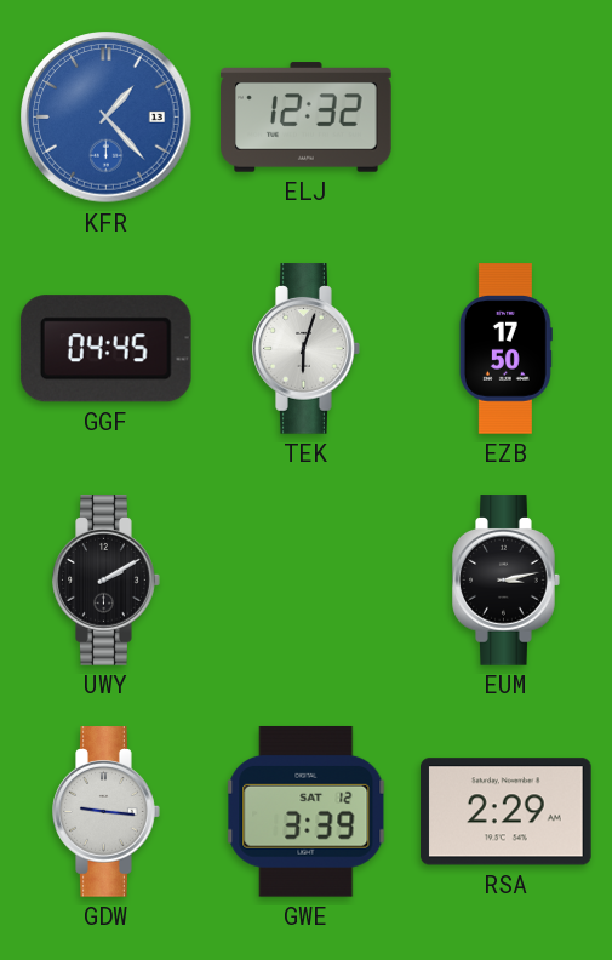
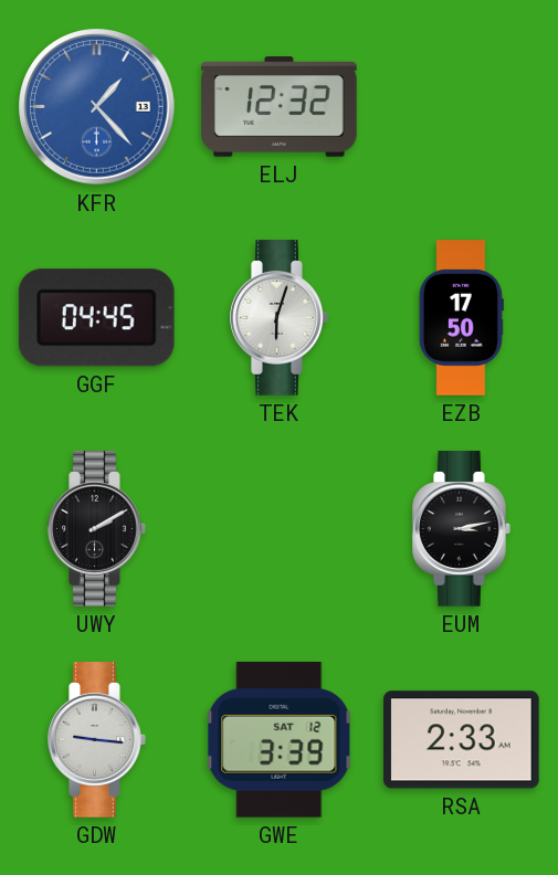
RSA: 2:29 -> 2:33
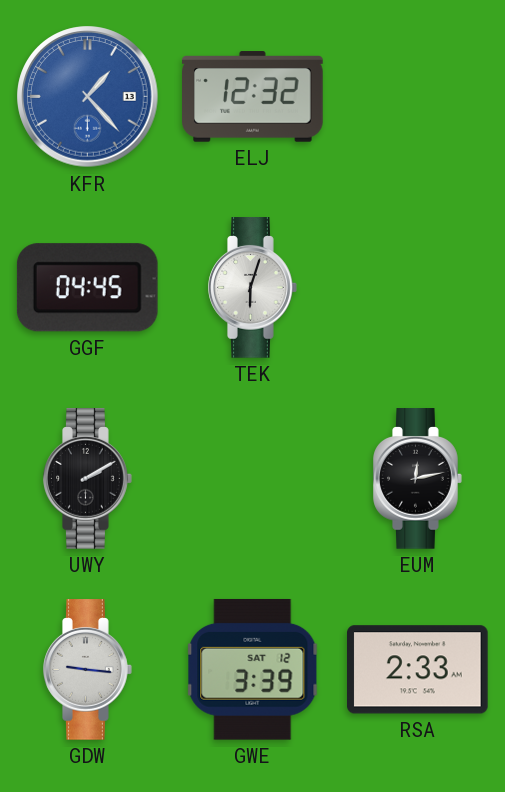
EZB: 17:50 -> none
EUM: 3:13 -> 12:13
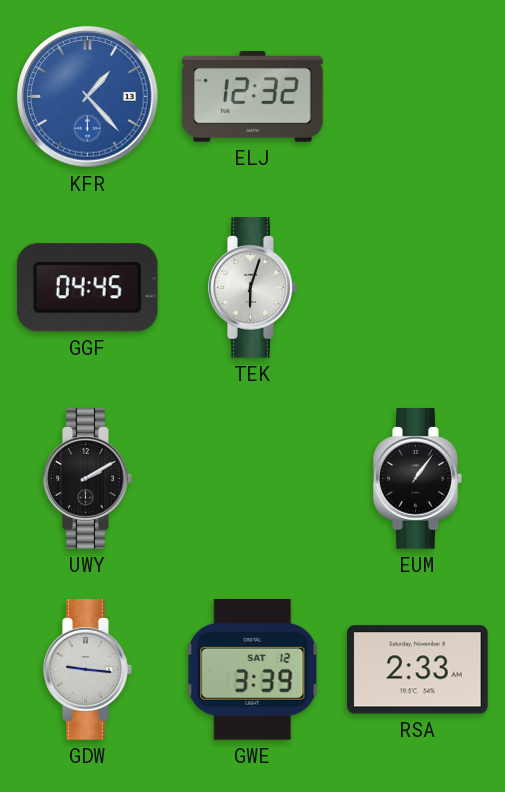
EUM: 12:13 -> 1:06
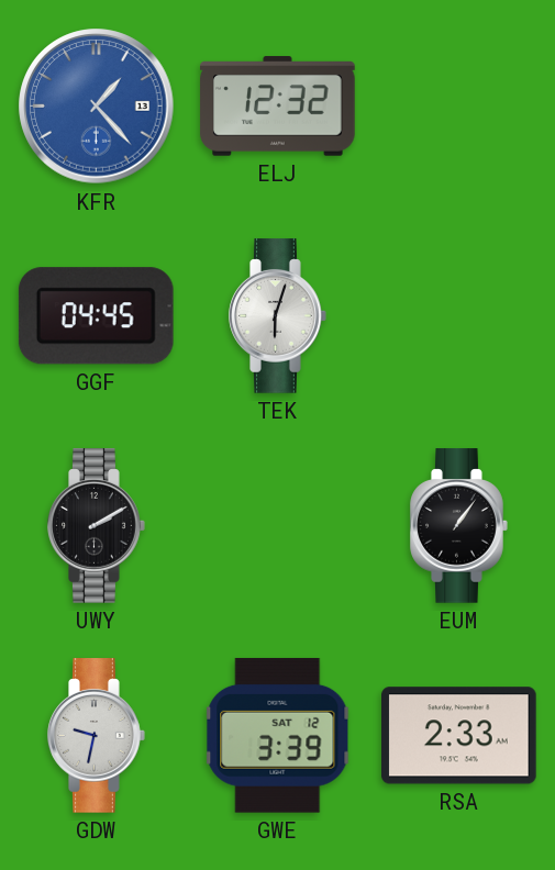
GDW: 9:16 -> 9:32
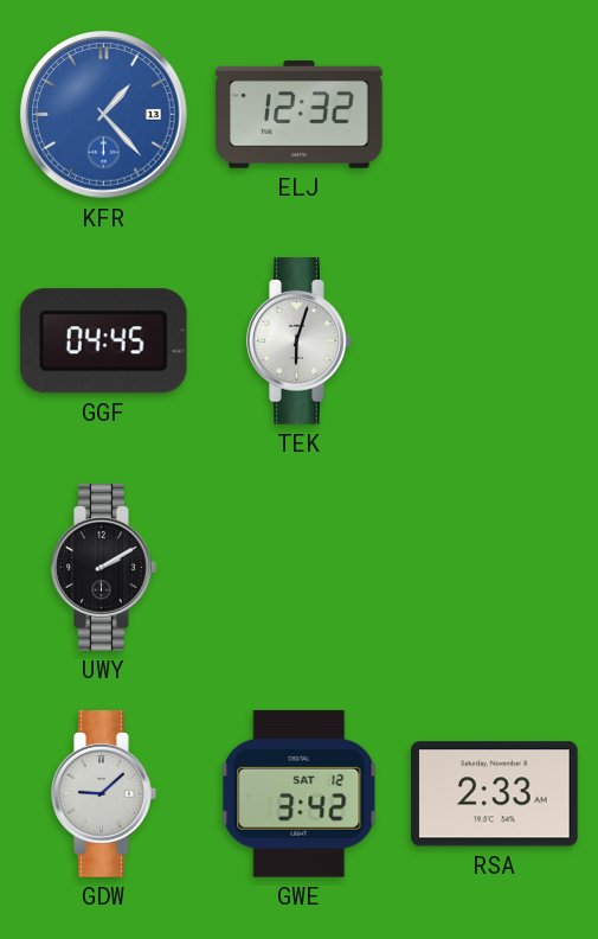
EUM: 1:06 -> none
GDW: 9:32 -> 9:08
GWE: 3:39 -> 3:42
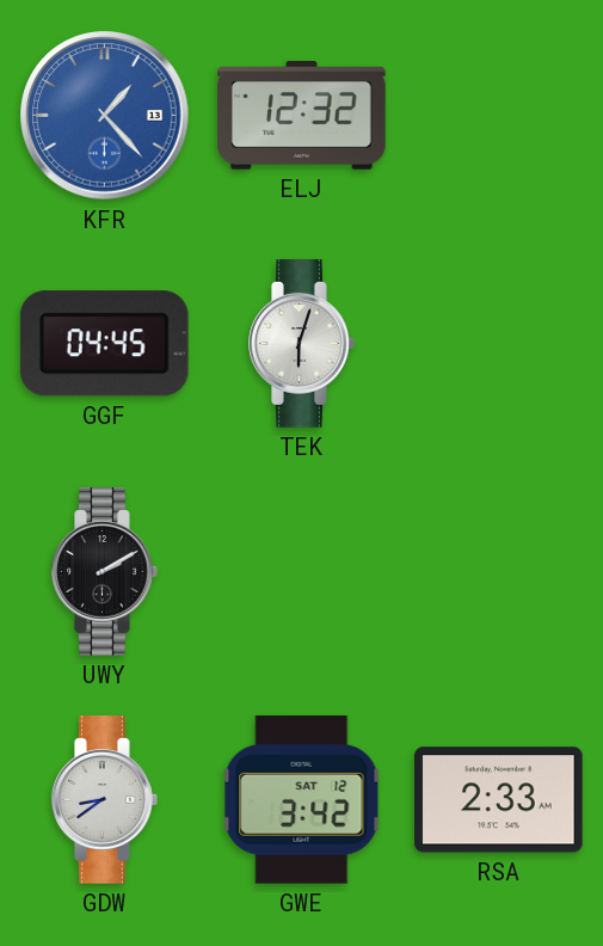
GDW: 9:08 -> 8:39
